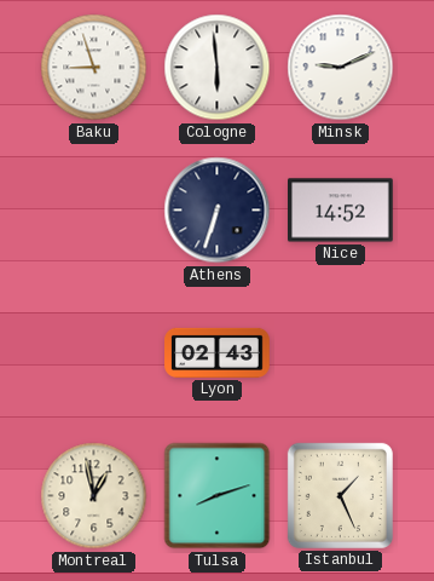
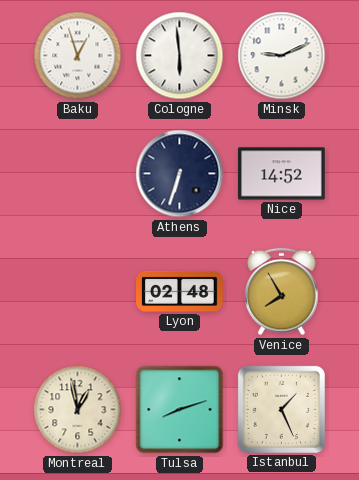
Baku: 8:57 -> 12:57
Lyon: 02:43 -> 02:48
Venice: none -> 7:55
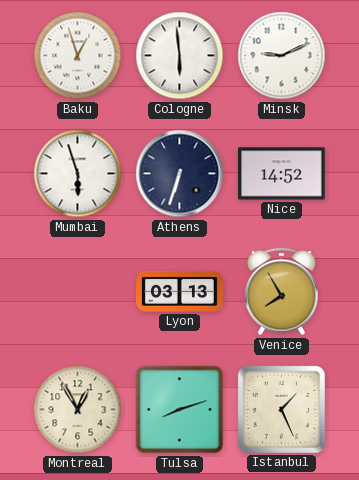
Mumbai: none -> 5:57
Lyon: 02:48 -> 03:13
Montreal: 12:58 -> 12:55
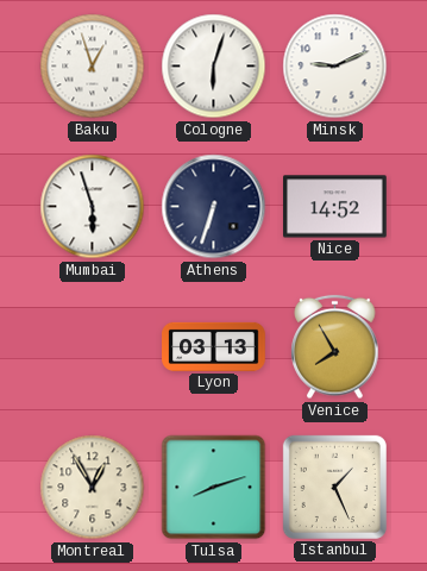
Cologne: 5:59 -> 6:03
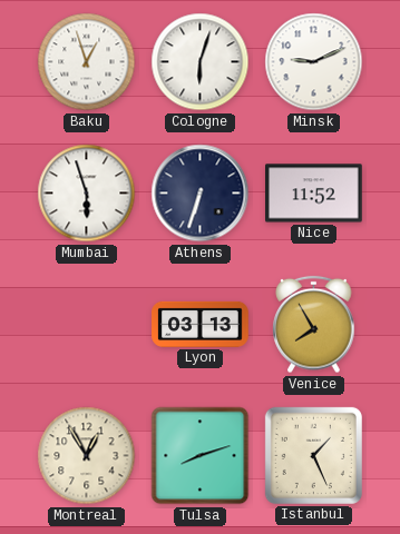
Nice: 14:52 -> 11:52
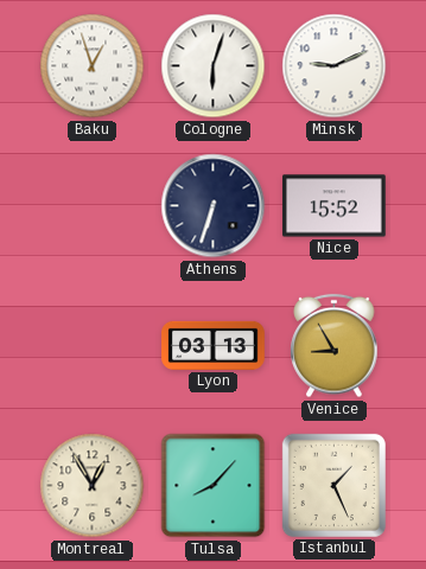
Mumbai: 5:57 -> none
Nice: 11:52 -> 15:52
Venice: 7:55 -> 8:55
Tulsa: 8:12 -> 8:07
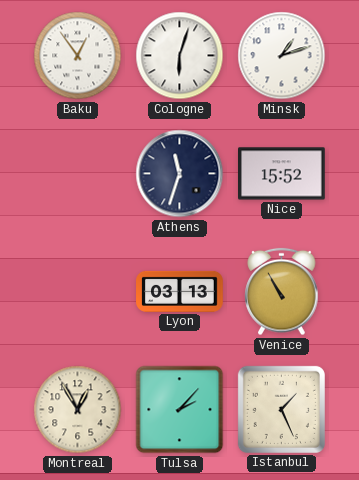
Baku: 12:57 -> 12:54
Minsk: 9:11 -> 1:12
Athens: 6:33 -> 11:33
Venice: 8:55 -> 10:55
Tulsa: 8:07 -> 2:07
